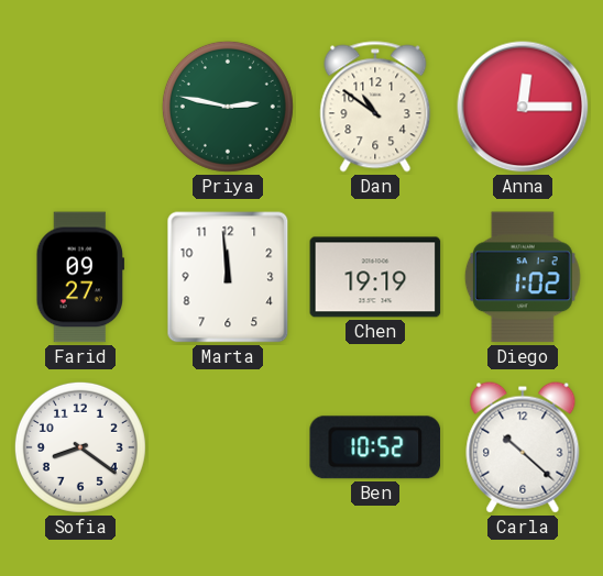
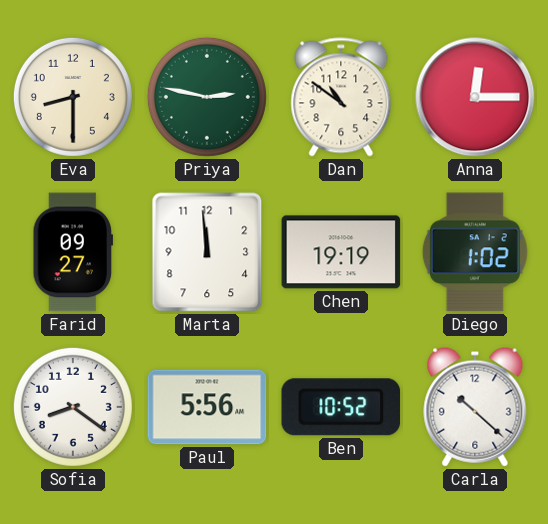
Eva: none -> 8:30
Paul: none -> 5:56
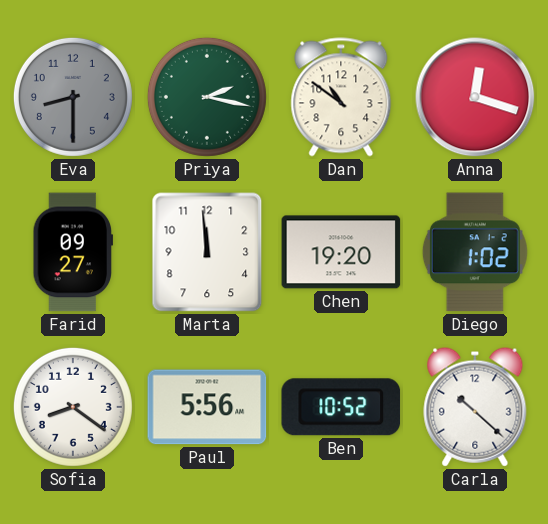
Eva dial: cream -> grey
Priya: 2:47 -> 2:17
Anna: 12:15 -> 12:18
Chen: 19:19 -> 19:20
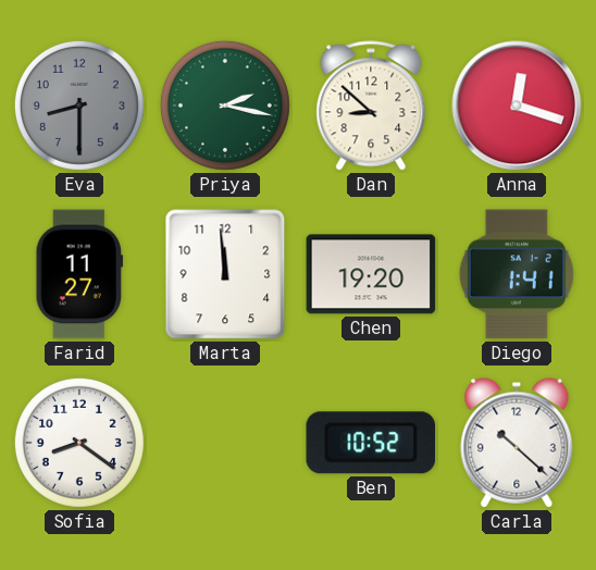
Dan: 10:51 -> 8:52
Farid: 09:27 -> 11:27
Diego: 1:02 -> 1:41
Paul: 5:56 -> none
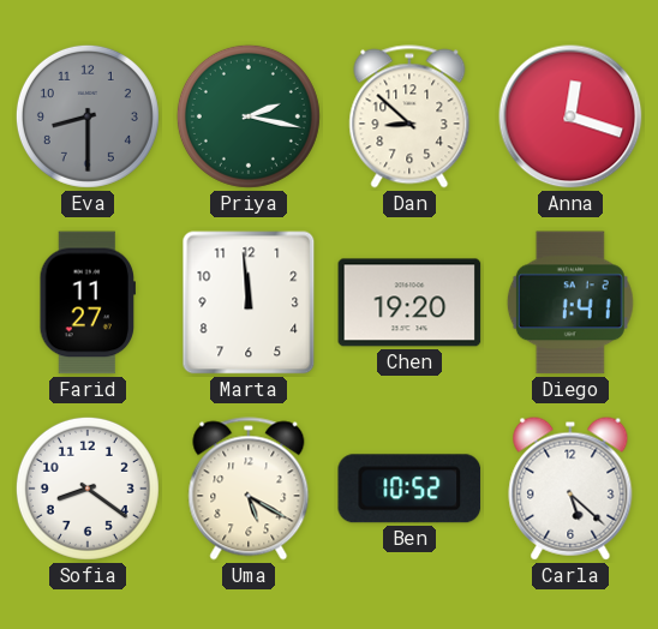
Uma: none -> 5:20
Carla: 10:22 -> 5:22
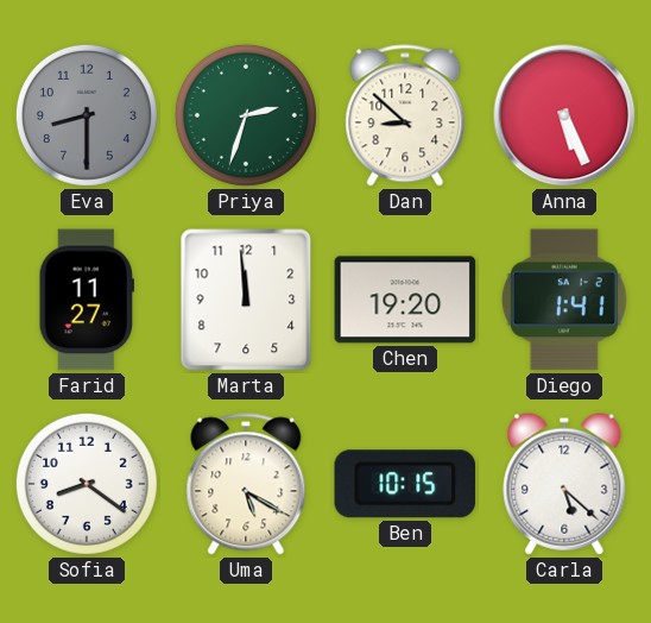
Priya: 2:17 -> 2:33
Anna: 12:18 -> 5:26
Ben: 10:52 -> 10:15
